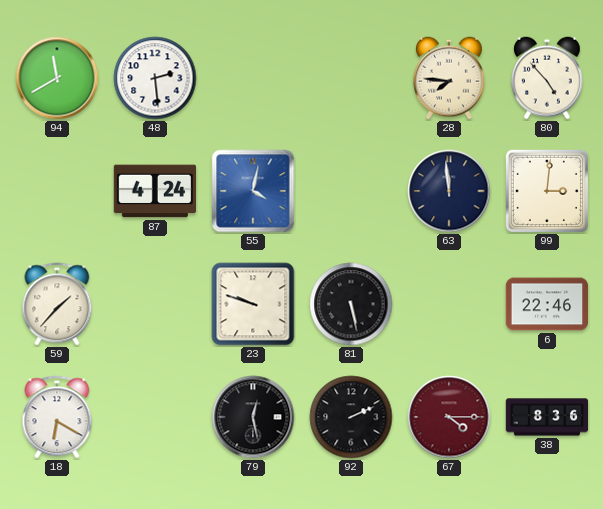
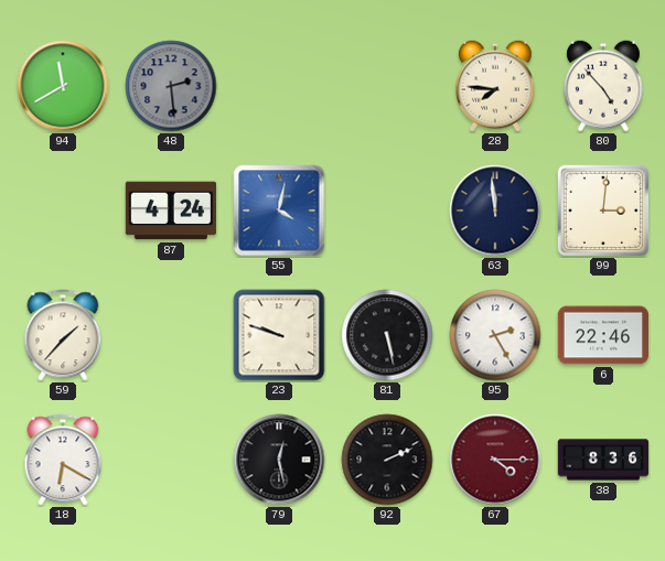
48 dial: white -> grey
95: none -> 2:25
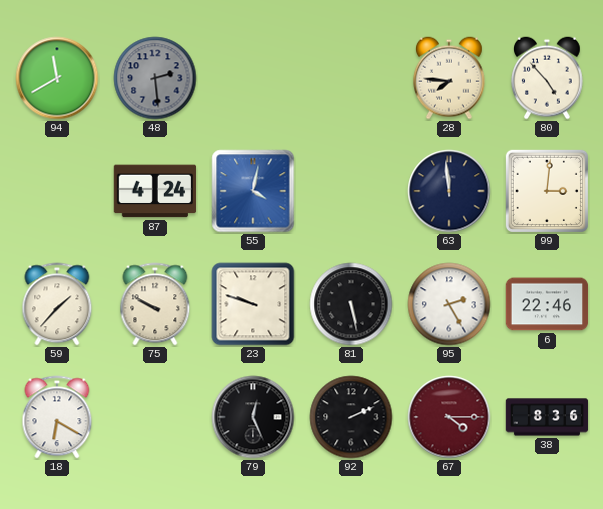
75: none -> 9:50
79: 12:28 -> 12:26
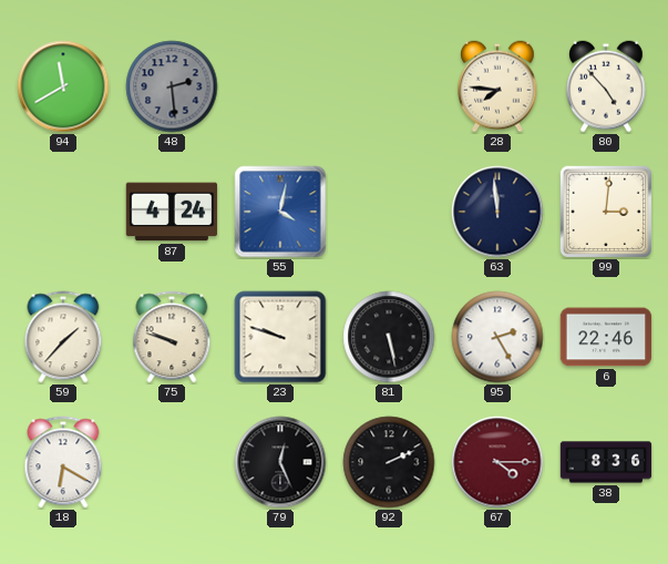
75: 9:50 -> 9:48
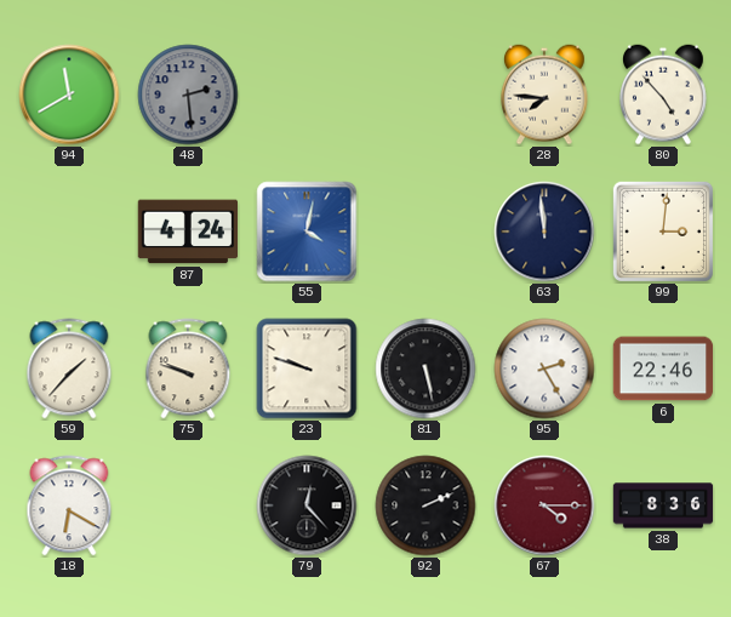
79: 12:26 -> 12:23
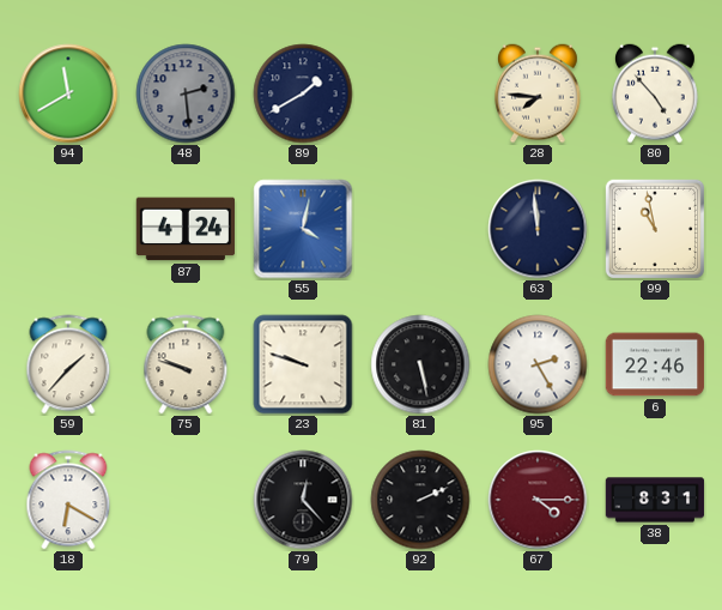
89: none -> 1:40
99: 3:01 -> 10:58
38: 8:36 -> 8:31
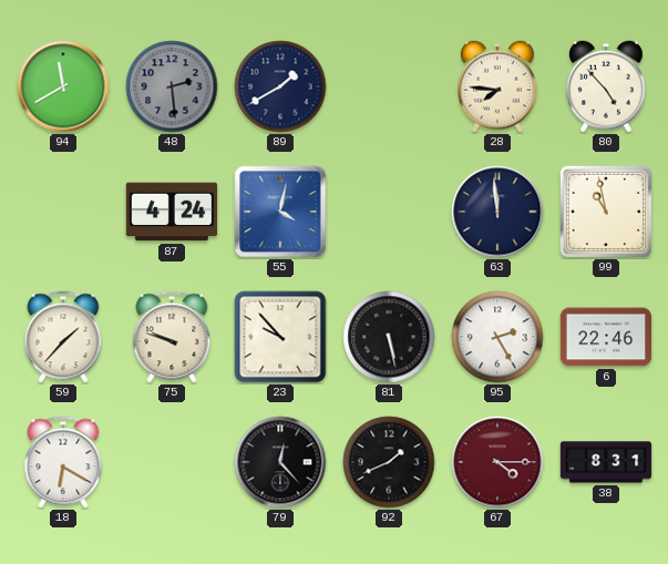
23: 9:48 -> 9:53
92: 2:11 -> 1:41
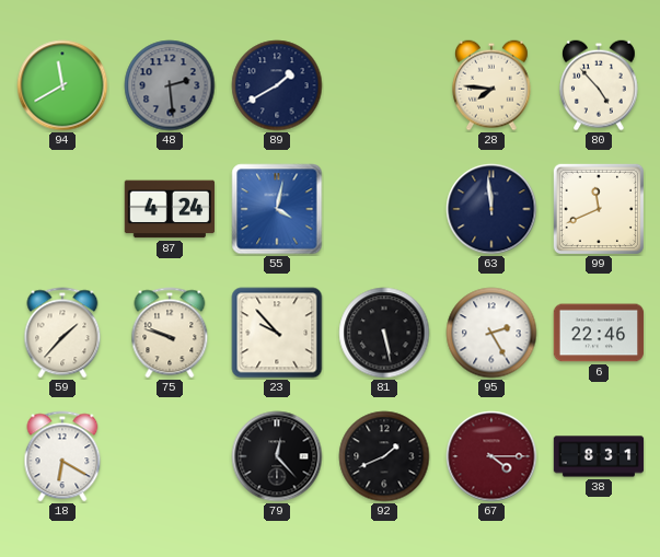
99: 10:58 -> 11:41
